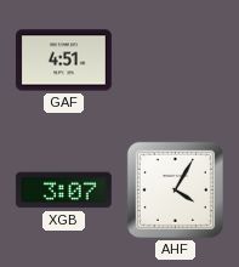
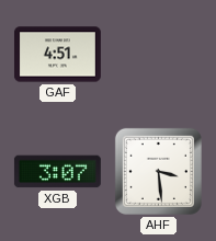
AHF: 4:05 -> 3:29
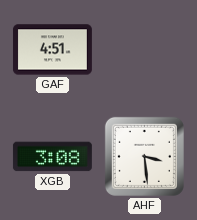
XGB: 3:07 -> 3:08
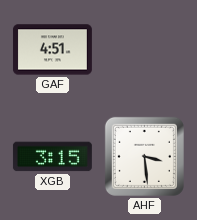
XGB: 3:08 -> 3:15
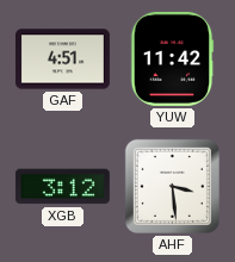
YUW: none -> 11:42
XGB: 3:15 -> 3:12
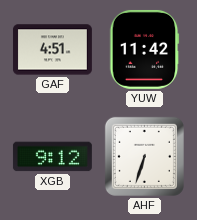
XGB: 3:12 -> 9:12
AHF: 3:29 -> 6:33
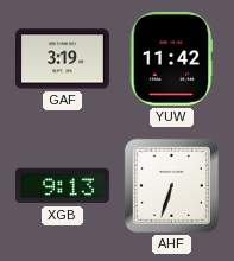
GAF: 4:51 -> 3:19
XGB: 9:12 -> 9:13
